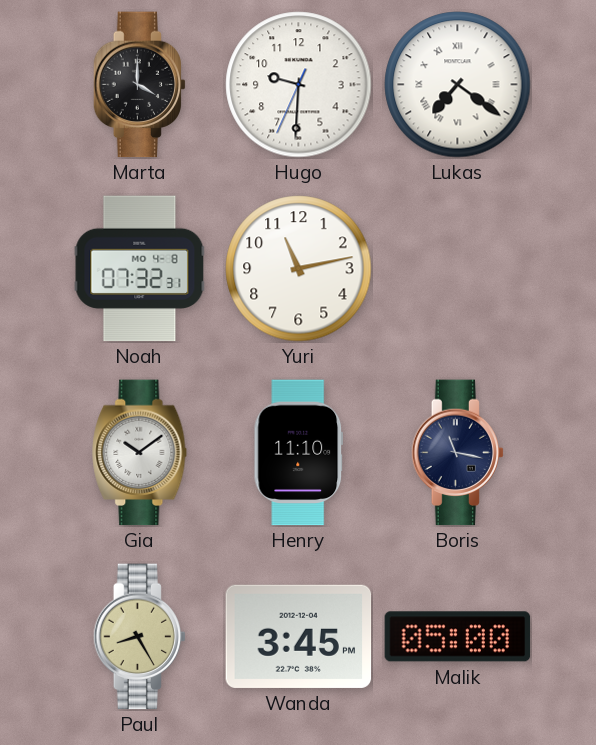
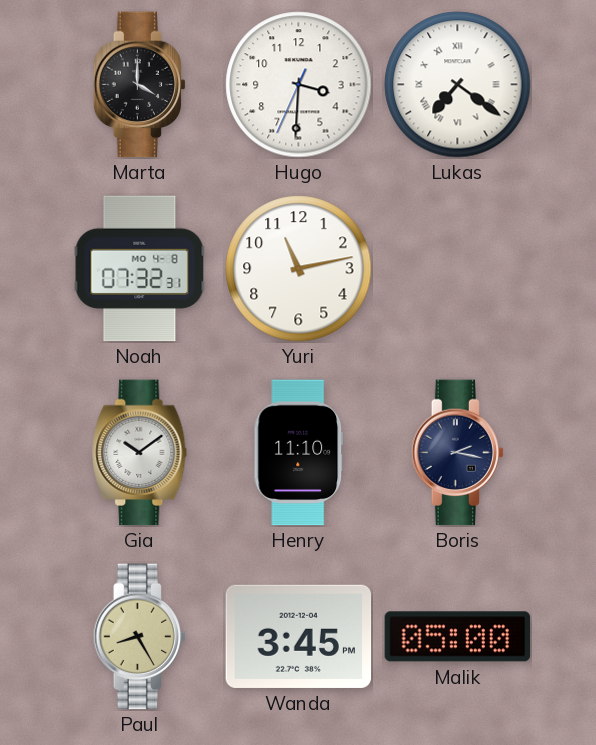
Hugo: 9:30 -> 3:30
Boris: 11:17 -> 2:17
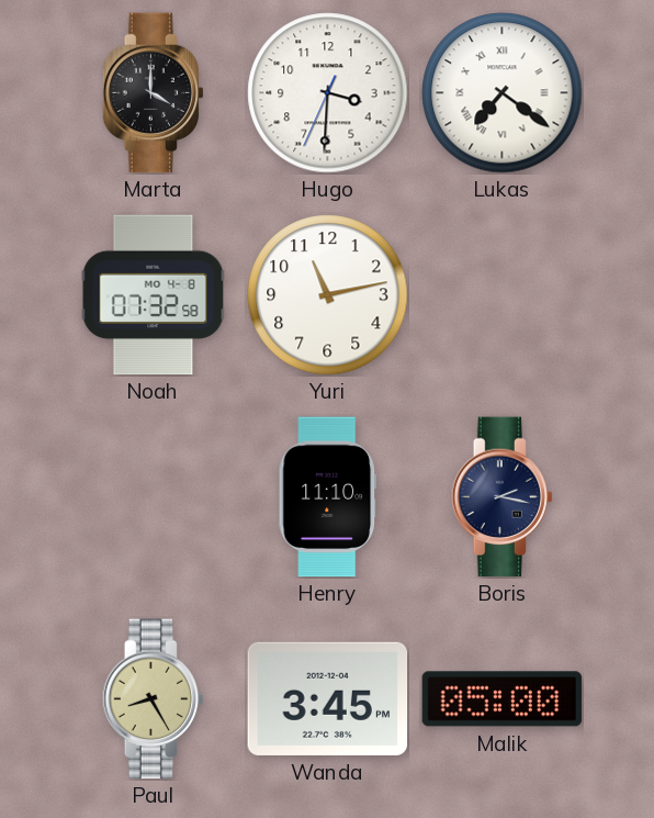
Noah: 07:32:31 -> 07:32:58
Gia: 10:09 -> none
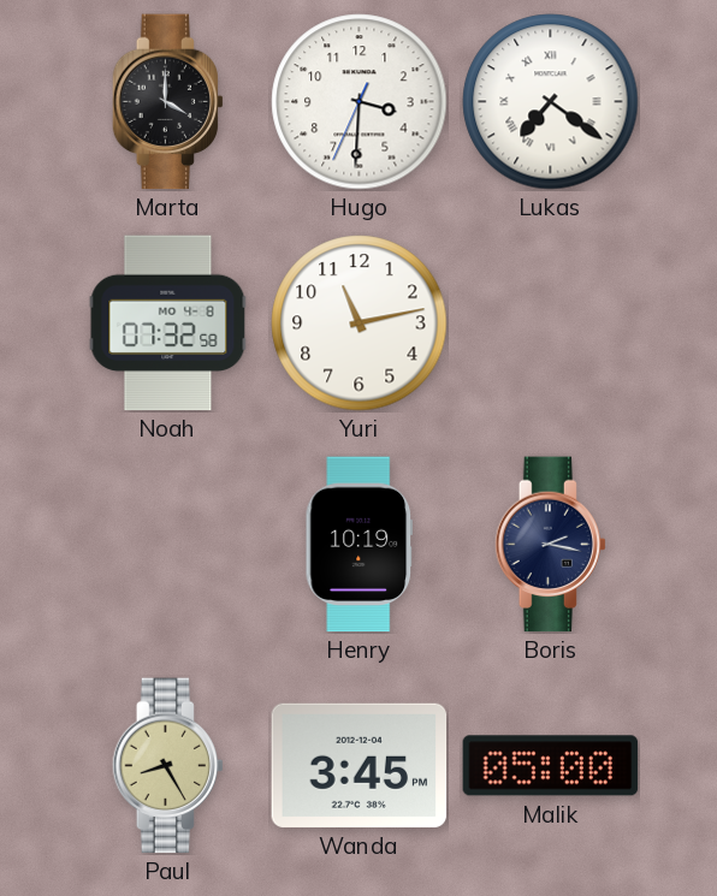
Henry: 11:10 -> 10:19
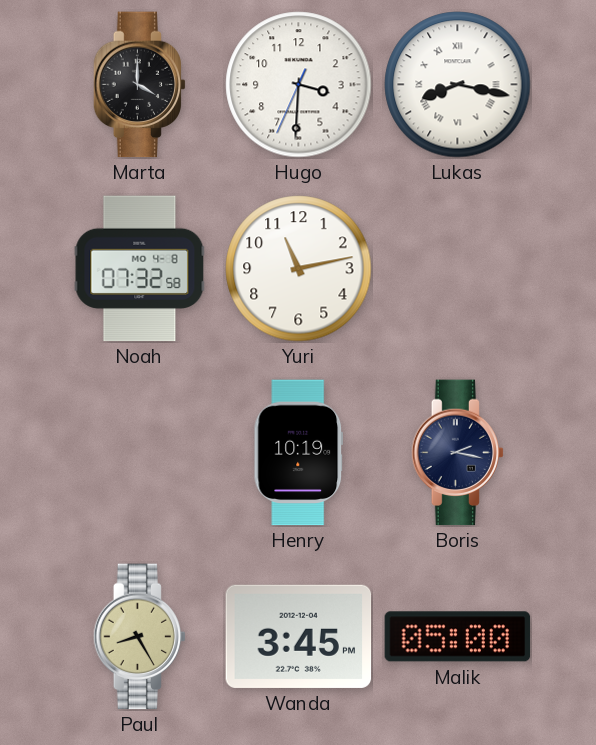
Lukas: 7:21 -> 8:17
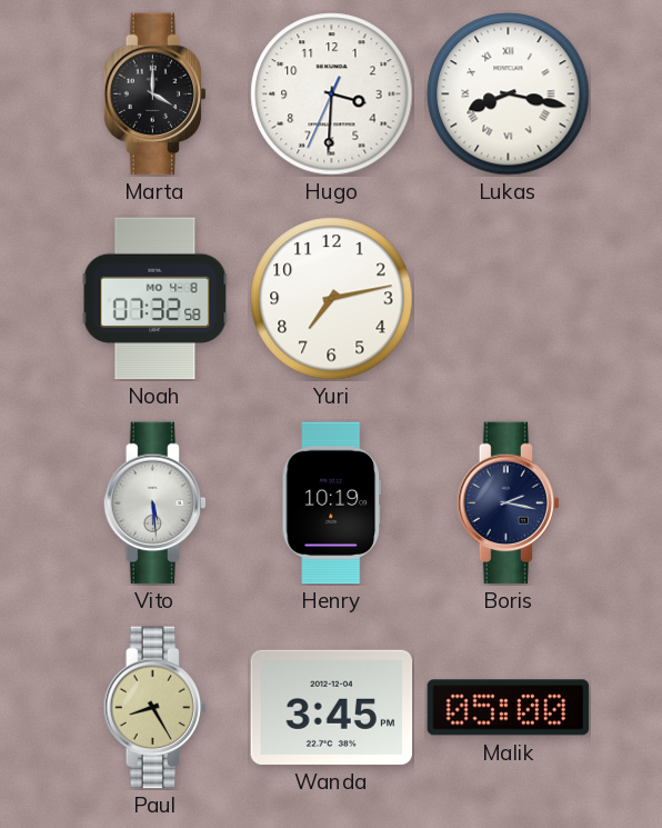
Yuri: 11:13 -> 7:13
Vito: none -> 5:29
